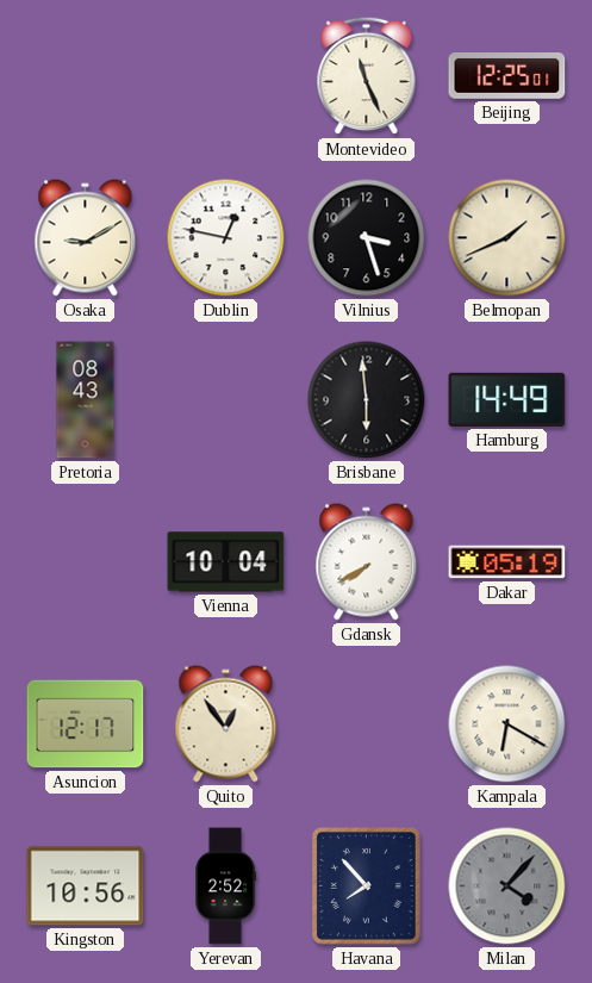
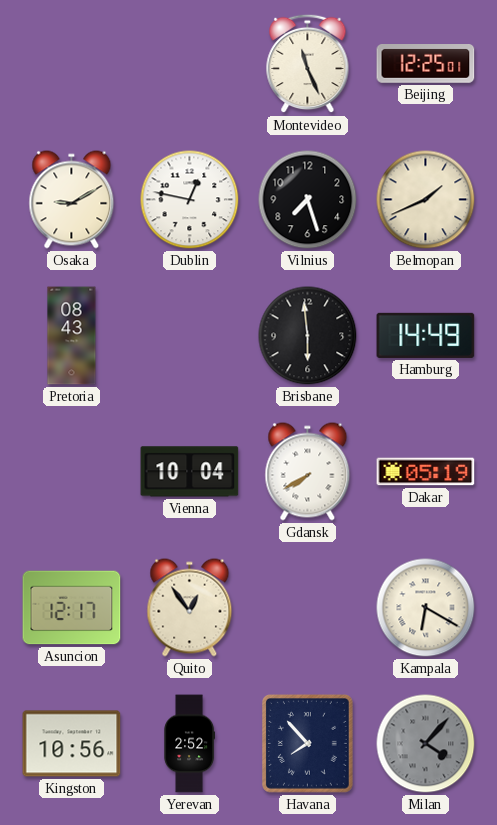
Vilnius: 3:27 -> 7:27
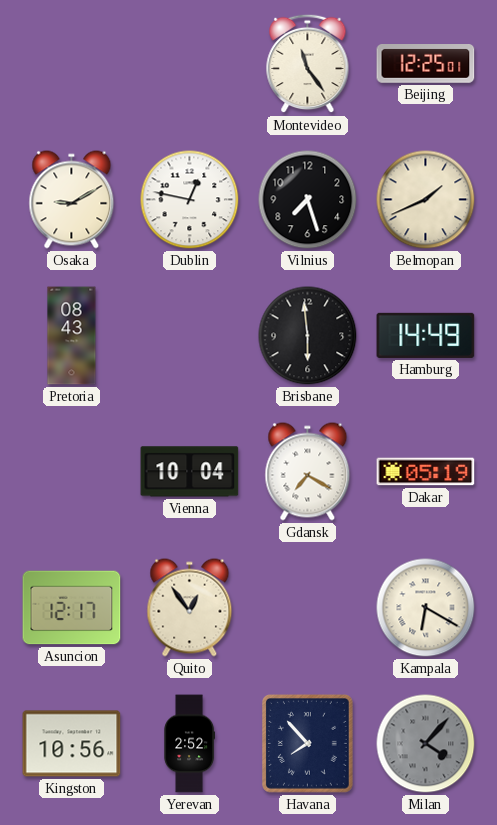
Montevideo: 11:26 -> 11:24
Gdansk: 7:40 -> 7:20
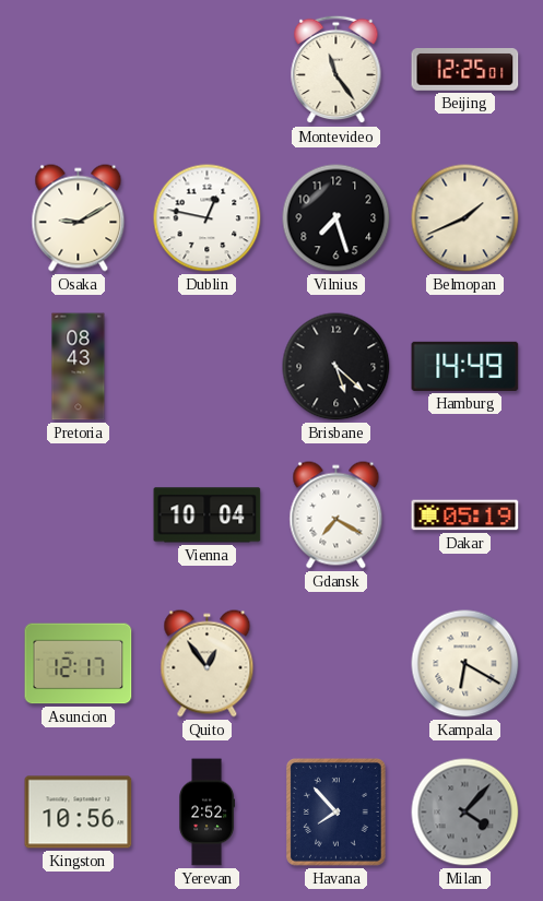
Brisbane: 5:59 -> 5:22
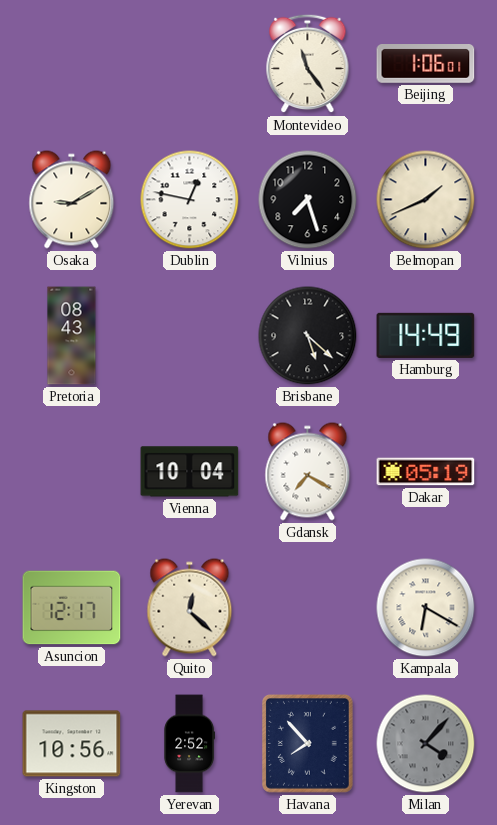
Beijing: 12:25 -> 1:06
Quito: 12:54 -> 12:22
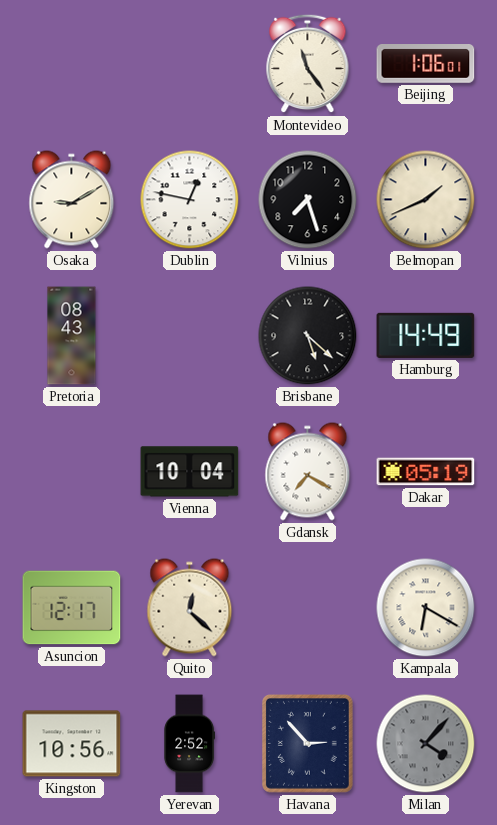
Havana: 7:53 -> 2:53
